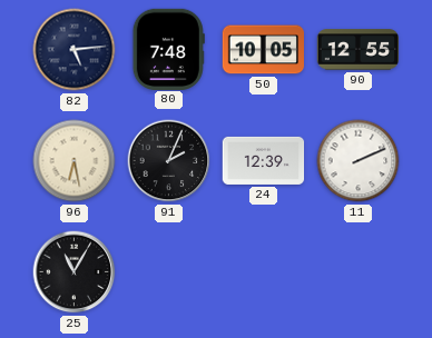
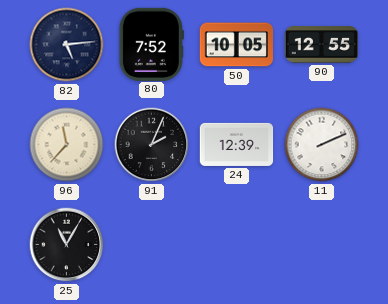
80: 7:48 -> 7:52
96: 6:28 -> 11:37
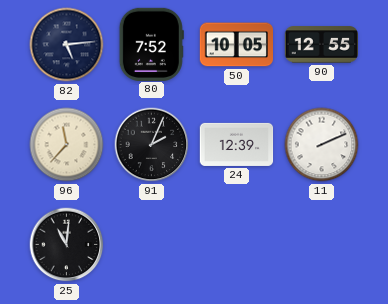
25: 11:05 -> 11:01
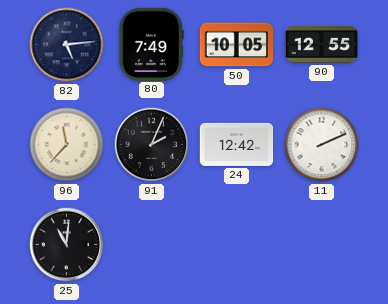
80: 7:52 -> 7:49
24: 12:39 -> 12:42
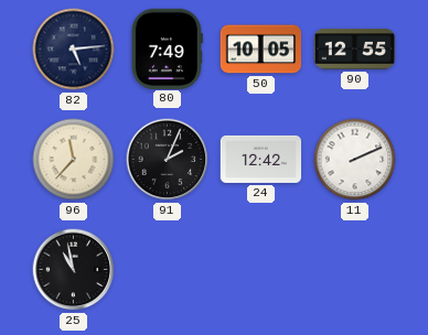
25: 11:01 -> 10:58
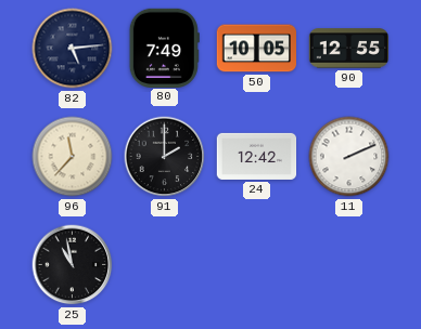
91: 2:04 -> 2:00
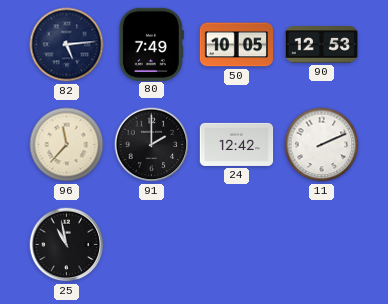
90: 12:55 -> 12:53
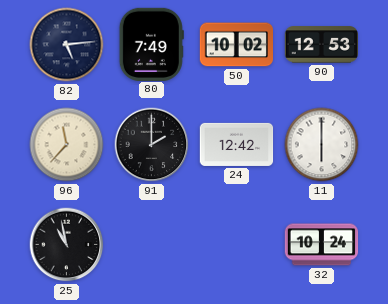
50: 10:05 -> 10:02
11: 2:11 -> 6:00
32: none -> 10:24
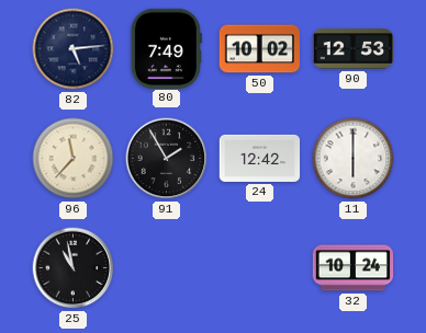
91: 2:00 -> 1:55
